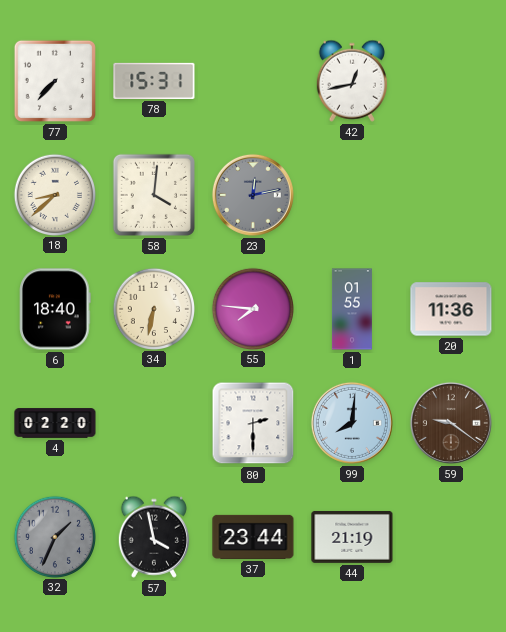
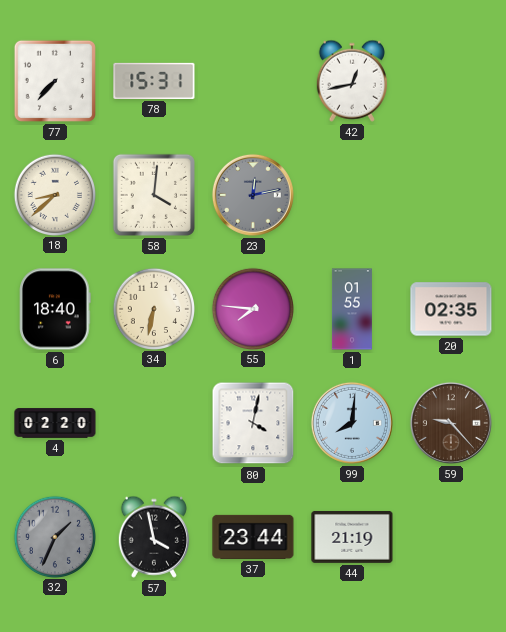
20: 11:36 -> 02:35
80: 2:30 -> 4:02
59: 9:21 -> 9:23
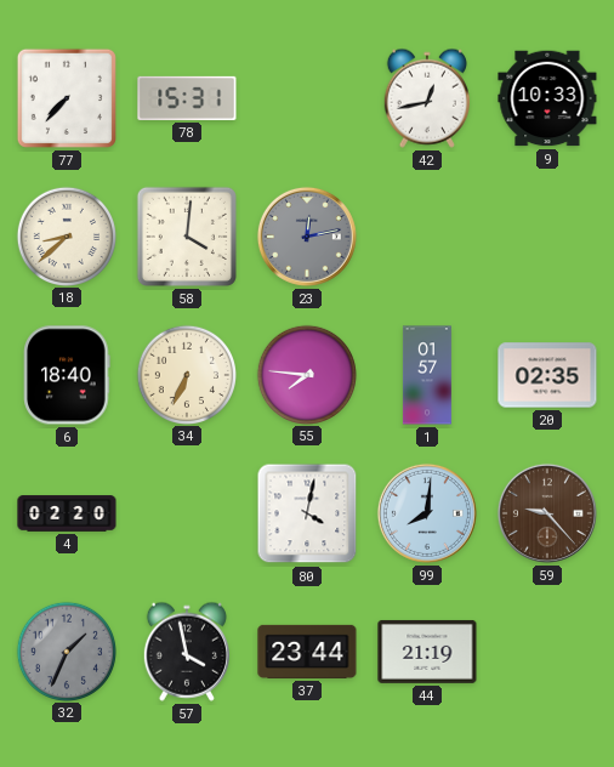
9: none -> 10:33
34: 6:32 -> 6:34
1: 01:55 -> 01:57
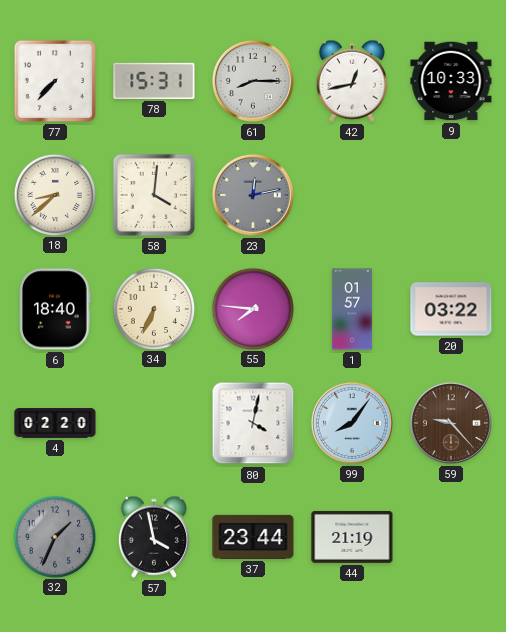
61: none -> 8:15
20: 02:35 -> 03:22
99: 8:01 -> 8:06
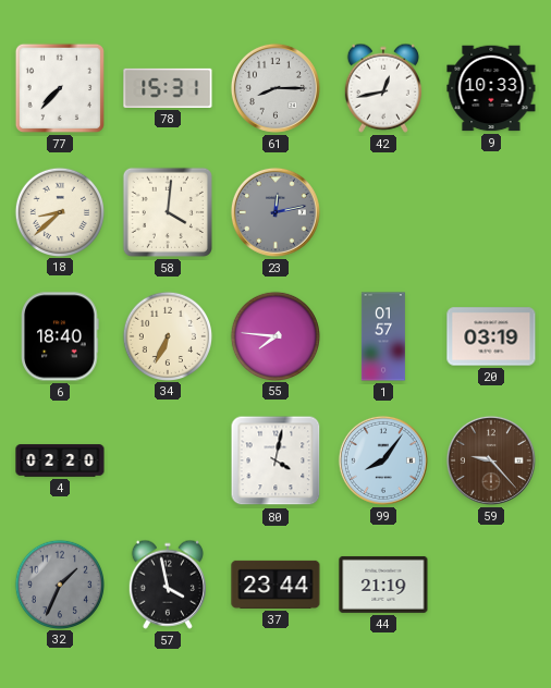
20: 03:22 -> 03:19
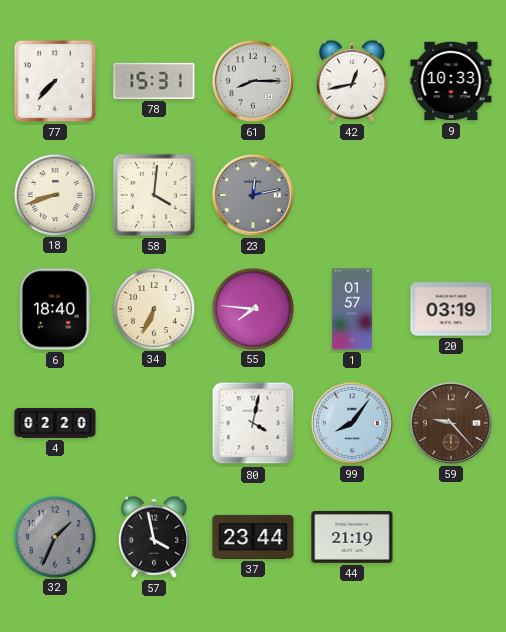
18: 8:38 -> 8:42
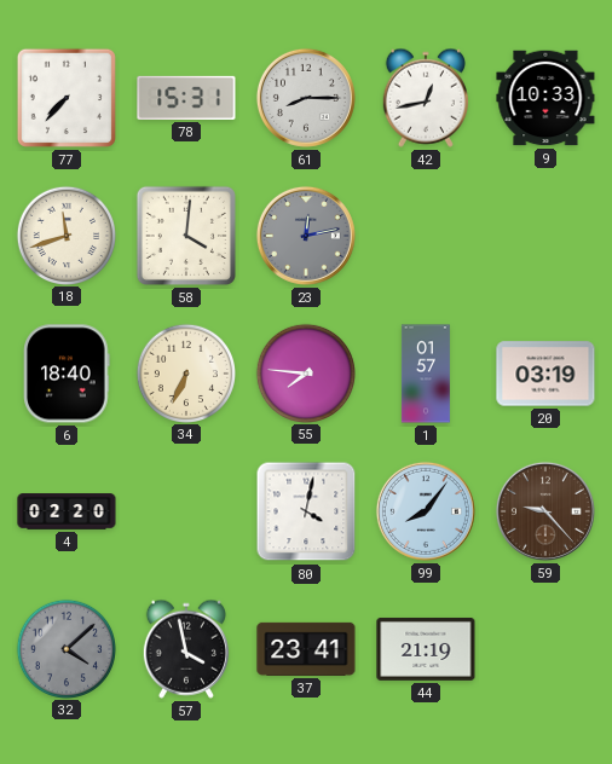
18: 8:42 -> 11:42
32: 1:34 -> 4:08
37: 23:44 -> 23:41
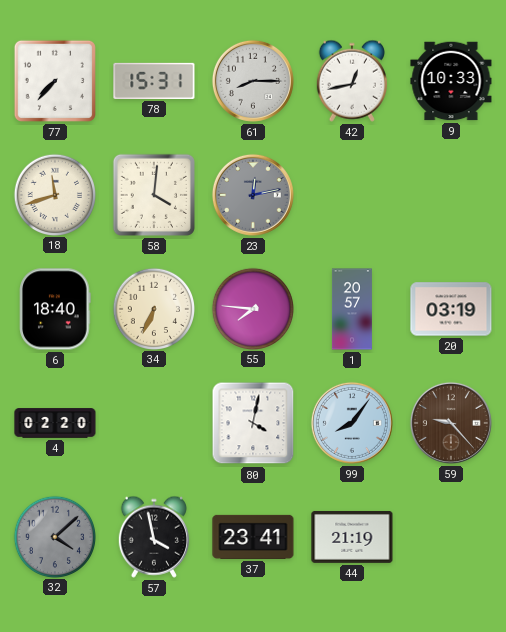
1: 01:57 -> 20:57
